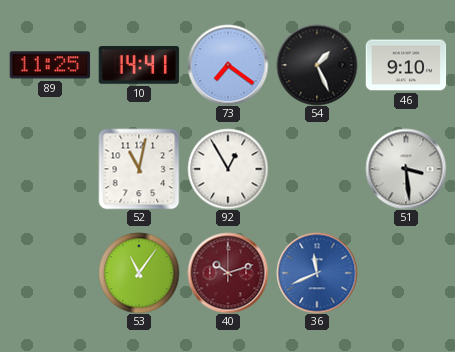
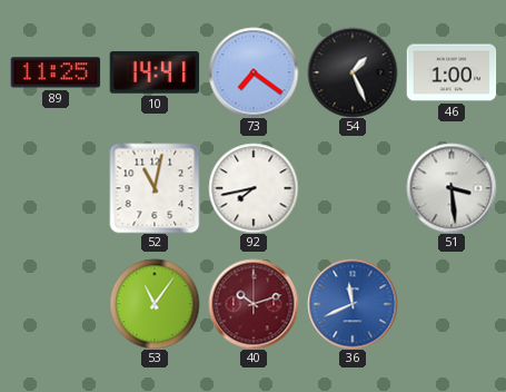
46: 9:10 -> 1:00
92: 12:55 -> 7:43
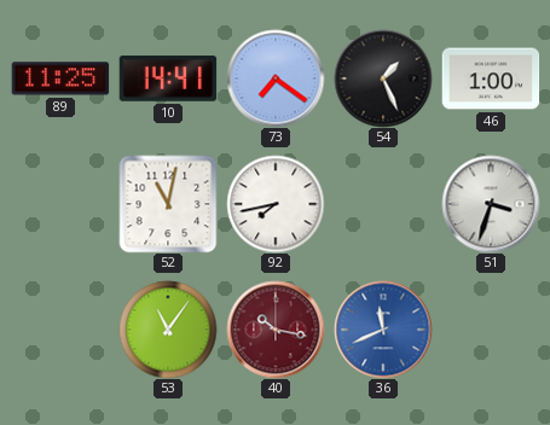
51: 3:29 -> 3:33
40: 10:12 -> 10:17
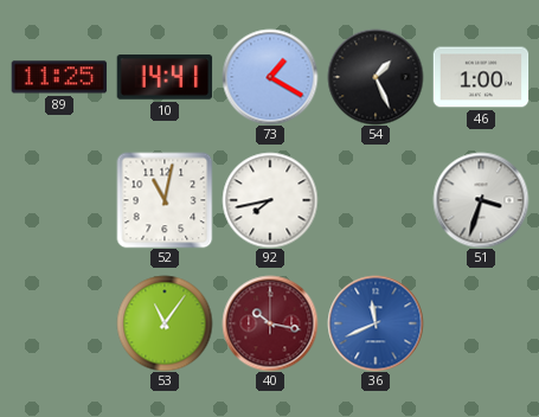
73: 7:21 -> 1:20
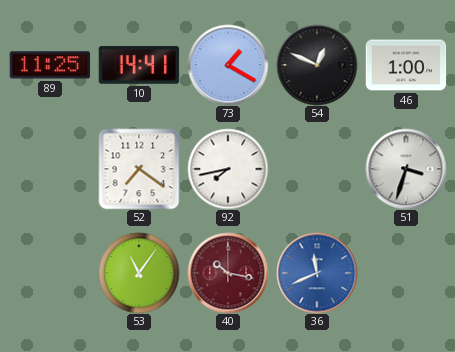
54: 1:26 -> 12:49
52: 11:02 -> 7:21
